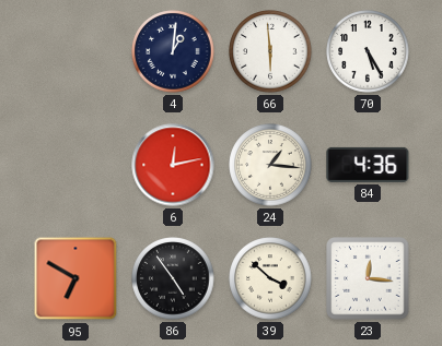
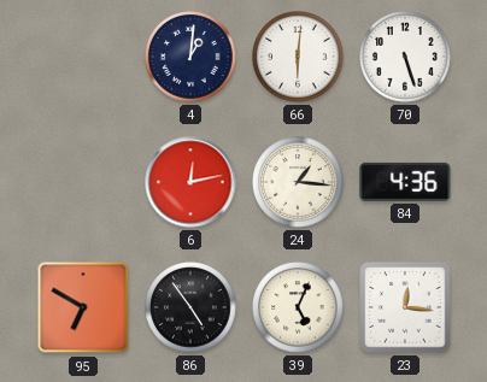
66: 5:59 -> 6:01
70: 5:25 -> 5:27
39: 3:52 -> 5:04
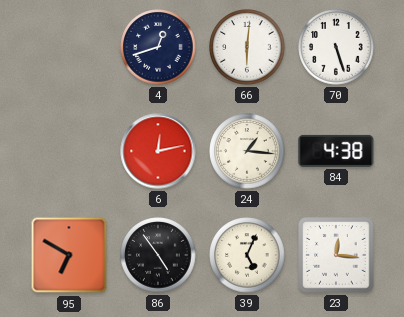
4: 1:01 -> 12:42
84: 4:36 -> 4:38
